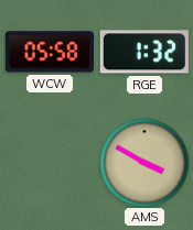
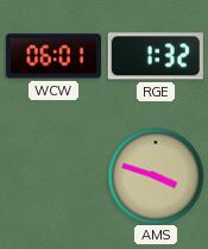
WCW: 05:58 -> 06:01
AMS: 3:50 -> 3:48
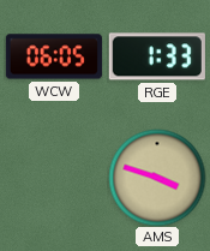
WCW: 06:01 -> 06:05
RGE: 1:32 -> 1:33
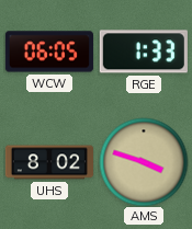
UHS: none -> 8:02
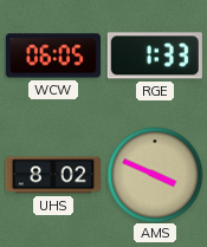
AMS: 3:48 -> 3:49
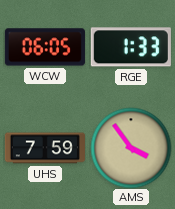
UHS: 8:02 -> 7:59
AMS: 3:49 -> 3:54
